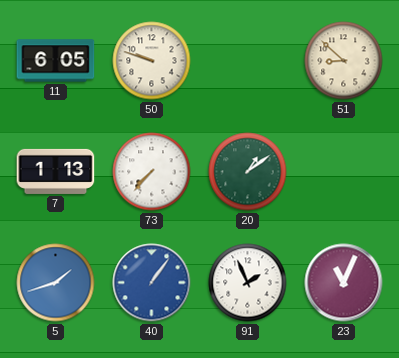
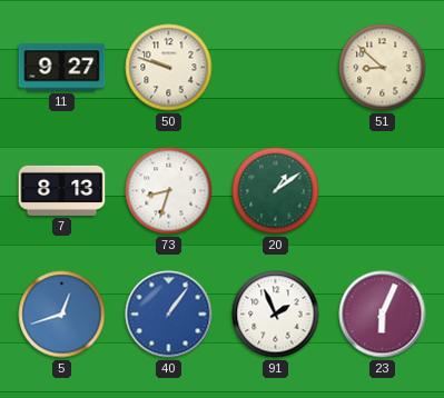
11: 6:05 -> 9:27
7: 1:13 -> 8:13
73: 7:37 -> 8:33
5: 1:42 -> 12:42
23: 11:04 -> 6:04
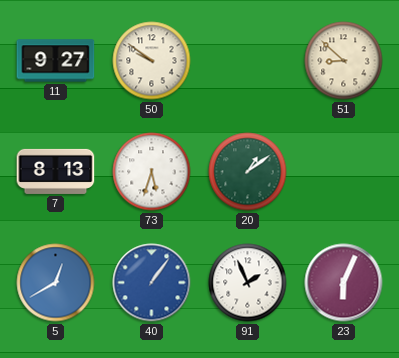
50: 9:48 -> 9:51
73: 8:33 -> 5:33
5: 12:42 -> 12:40
